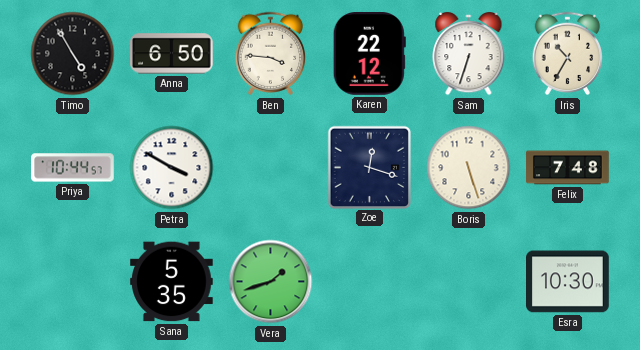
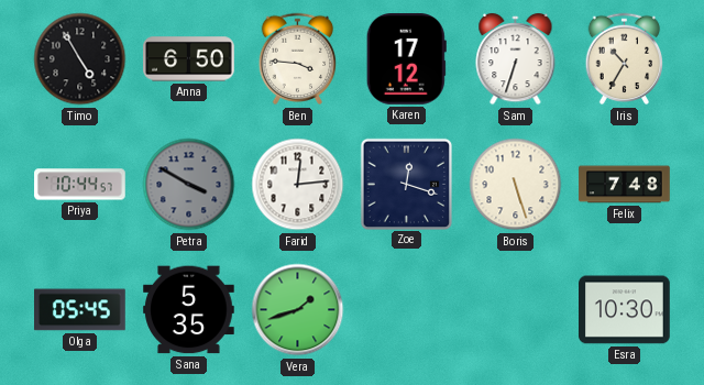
Karen: 22:12 -> 17:12
Petra dial: white -> grey
Farid: none -> 12:14
Olga: none -> 05:45
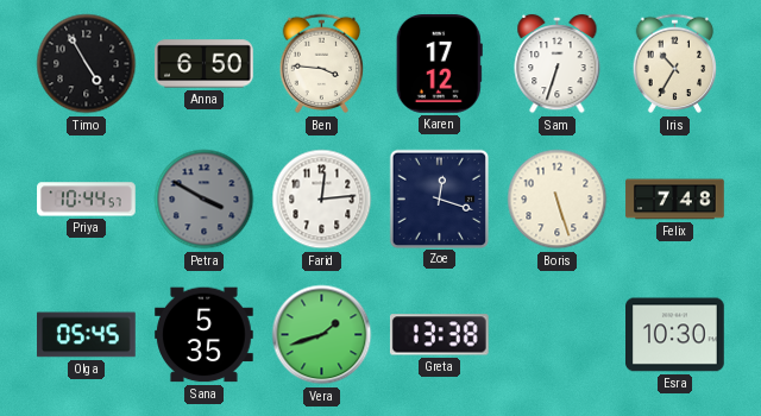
Greta: none -> 13:38
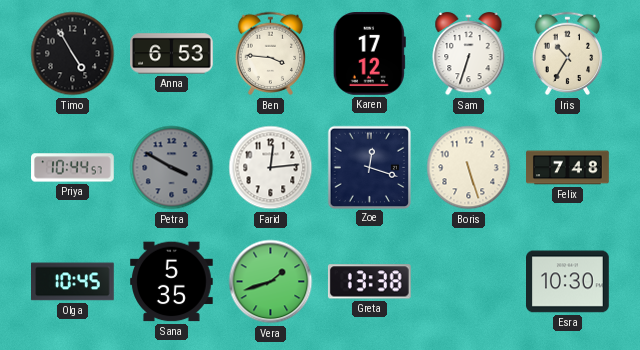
Anna: 6:50 -> 6:53
Olga: 05:45 -> 10:45
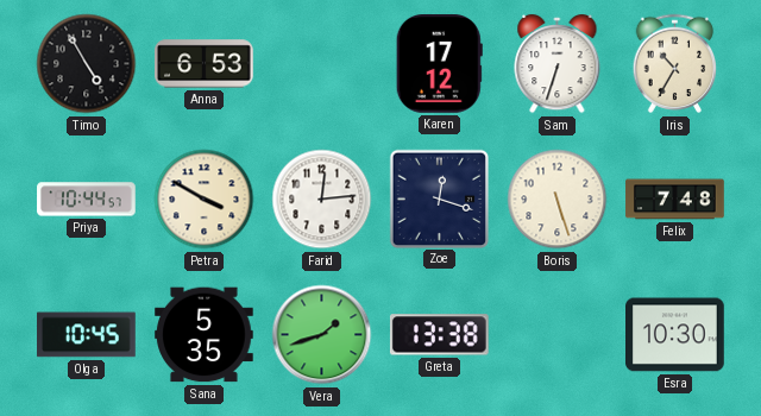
Ben: 3:46 -> none
Petra dial: grey -> cream
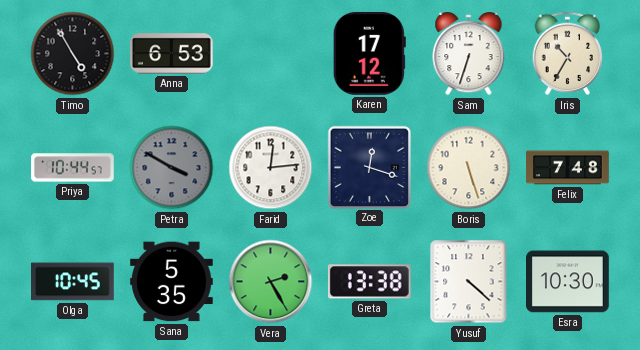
Petra dial: cream -> grey
Vera: 1:42 -> 2:25
Yusuf: none -> 4:22
